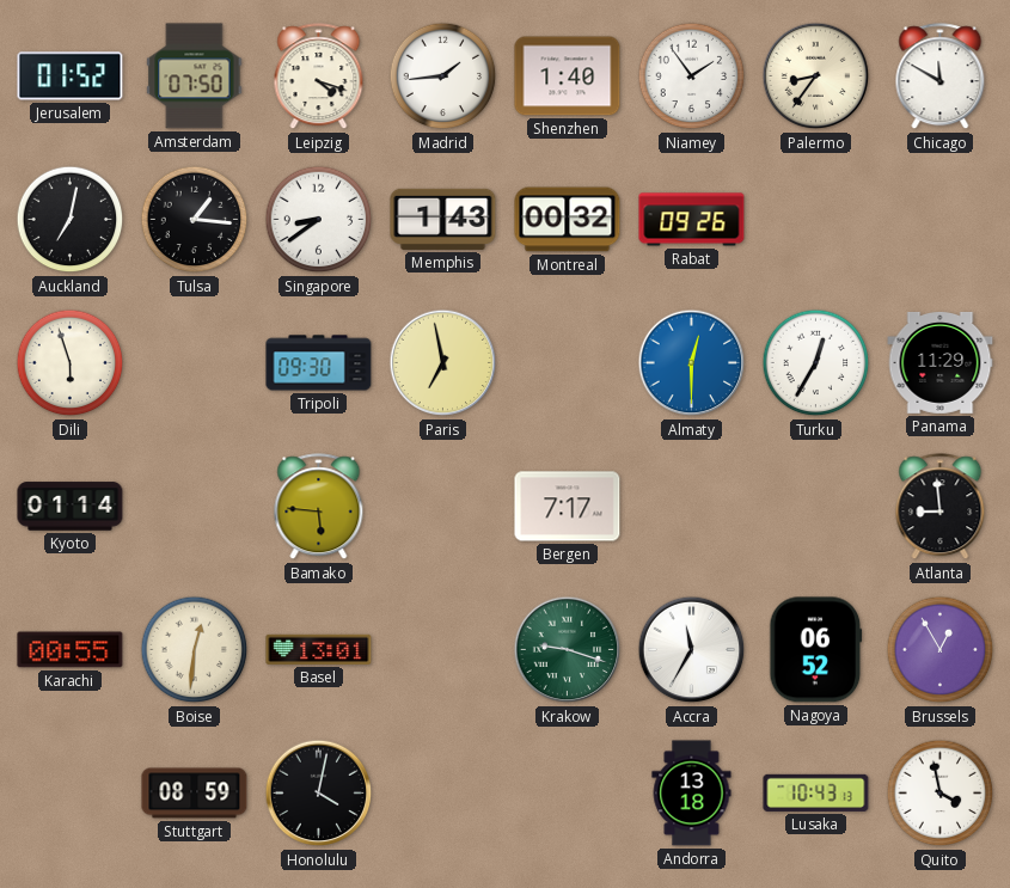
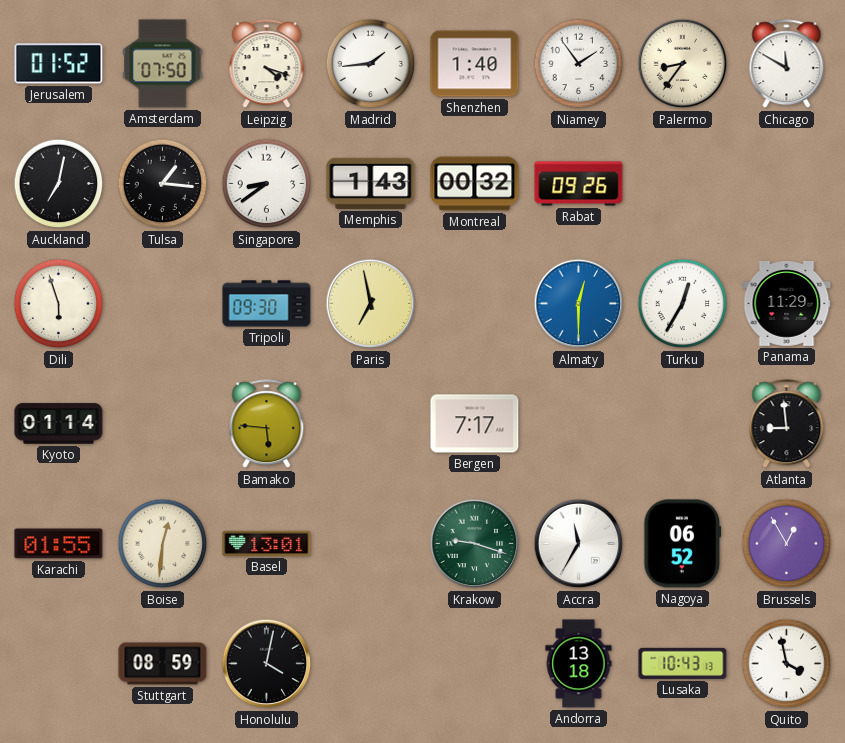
Karachi: 00:55 -> 01:55
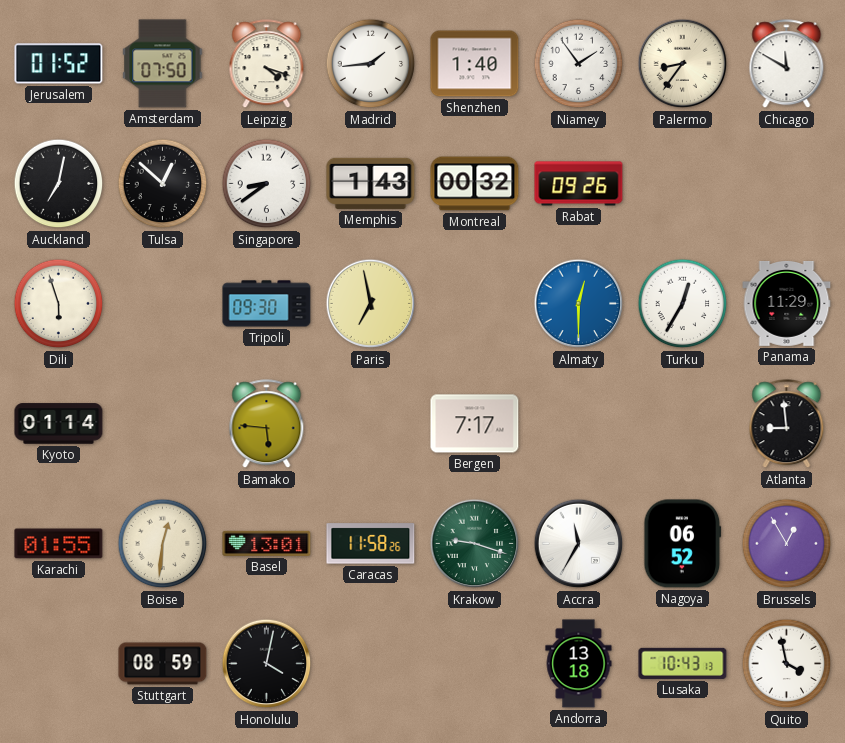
Tulsa: 1:16 -> 12:52
Caracas: none -> 11:58
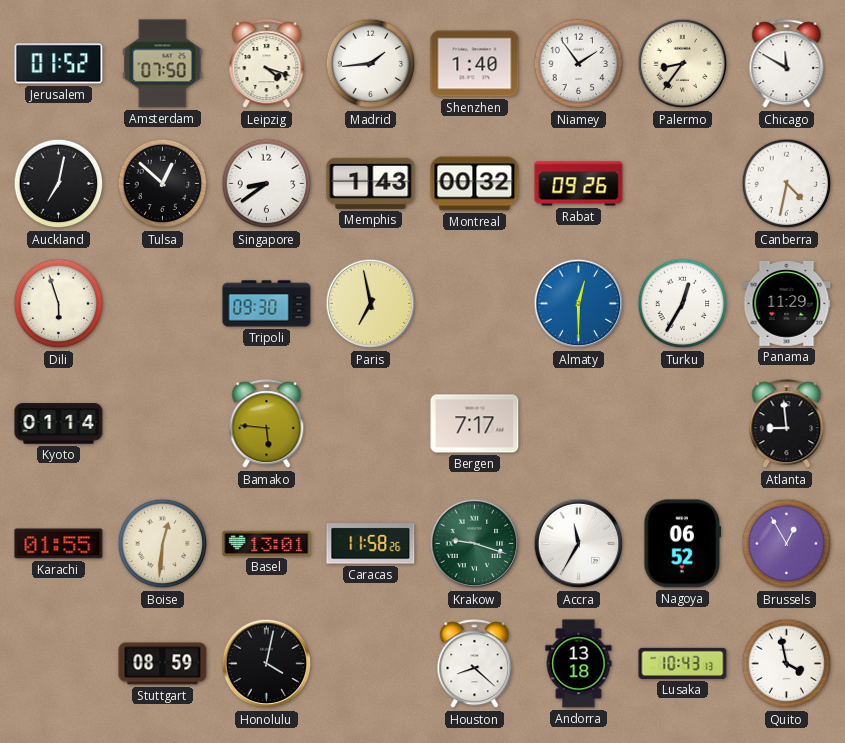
Canberra: none -> 4:32
Houston: none -> 8:22
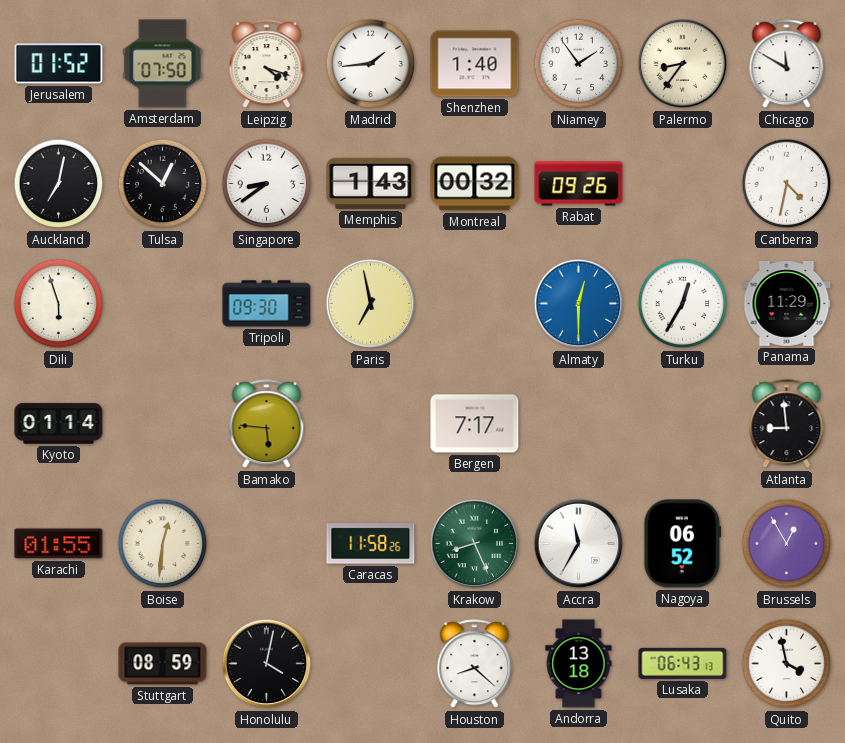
Basel: 13:01 -> none
Krakow: 9:18 -> 8:26
Lusaka: 10:43 -> 06:43
